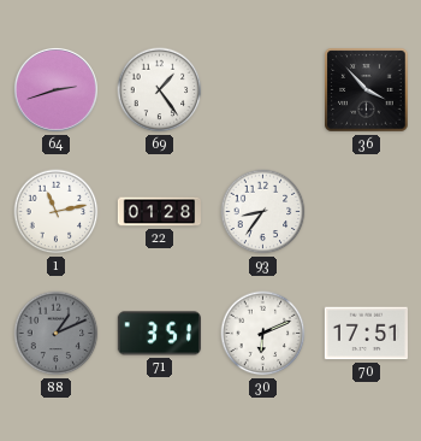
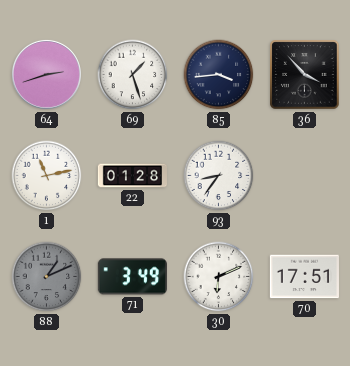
69: 1:24 -> 1:27
85: none -> 3:44
71: 3:51 -> 3:49
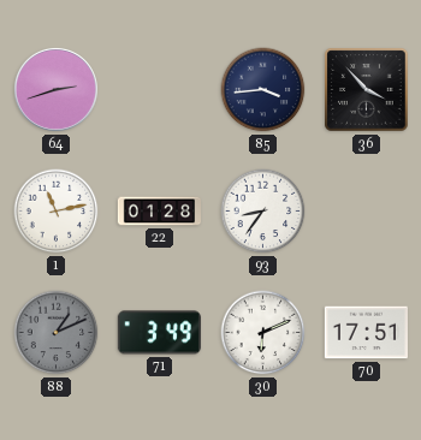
69: 1:27 -> none
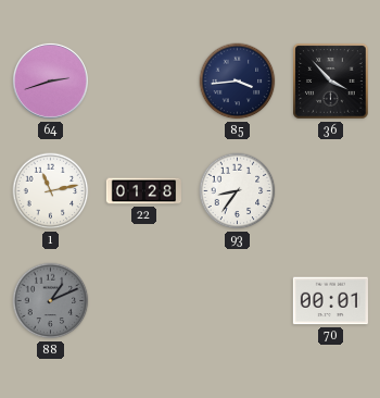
71: 3:49 -> none
30: 6:11 -> none
70: 17:51 -> 00:01
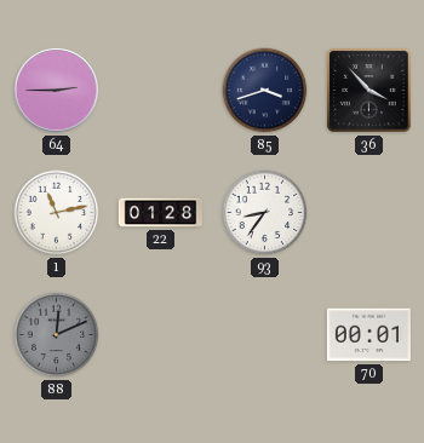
64: 2:42 -> 2:45
85: 3:44 -> 3:42
88: 1:11 -> 12:11
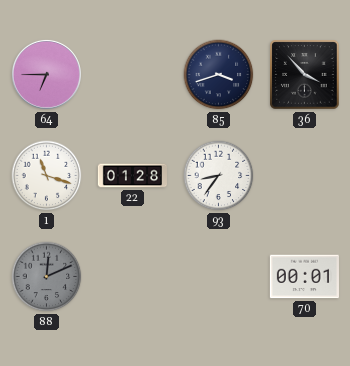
64: 2:45 -> 6:45
1: 11:13 -> 11:18
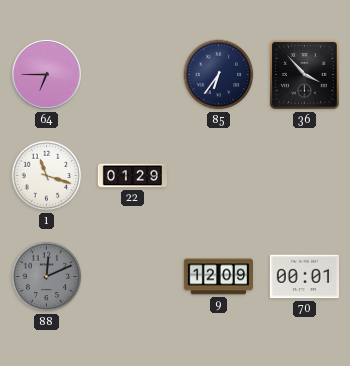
85: 3:42 -> 6:36
22: 01:28 -> 01:29
93: 8:36 -> none
9: none -> 12:09
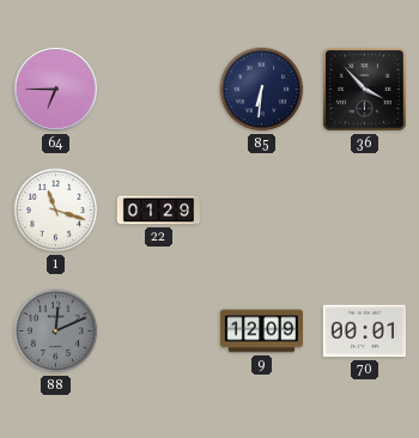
85: 6:36 -> 6:31
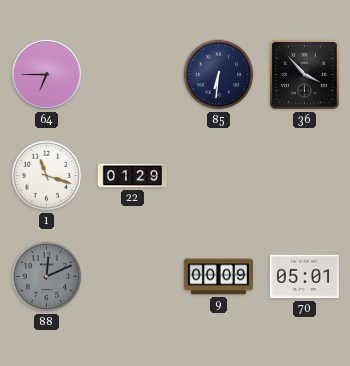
9: 12:09 -> 00:09
70: 00:01 -> 05:01
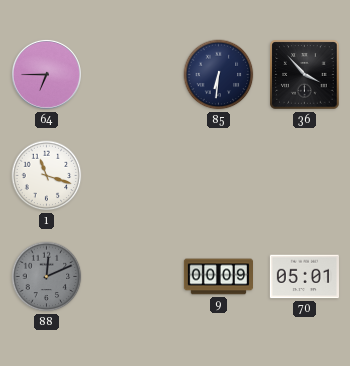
22: 01:29 -> none
